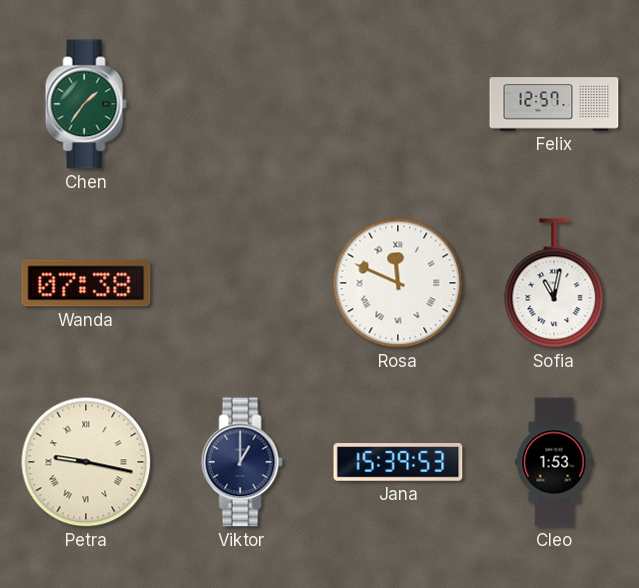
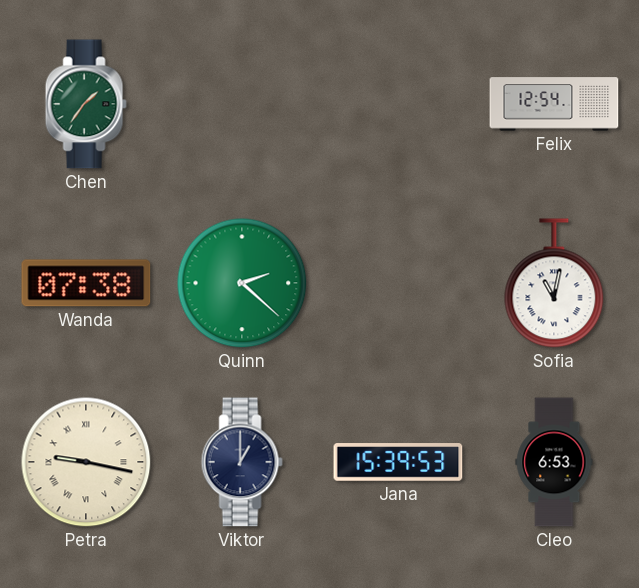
Felix: 12:57 -> 12:54
Quinn: none -> 2:22
Rosa: 11:49 -> none
Cleo: 1:53 -> 6:53
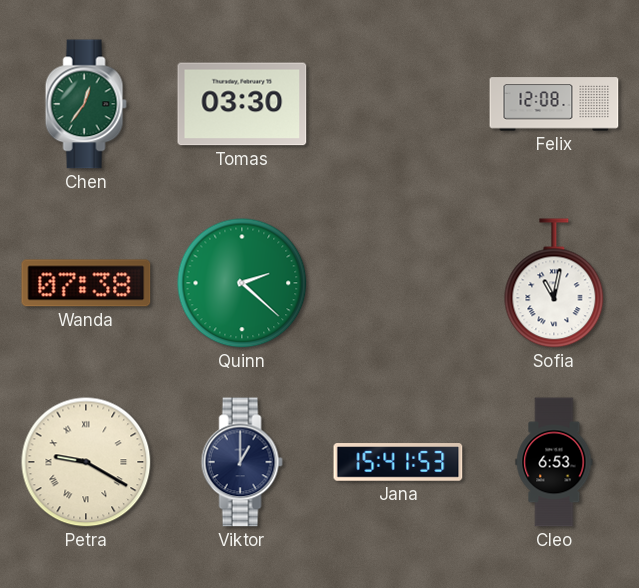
Chen: 1:36 -> 12:36
Tomas: none -> 03:30
Felix: 12:54 -> 12:08
Petra: 9:17 -> 9:20
Jana: 15:39 -> 15:41
